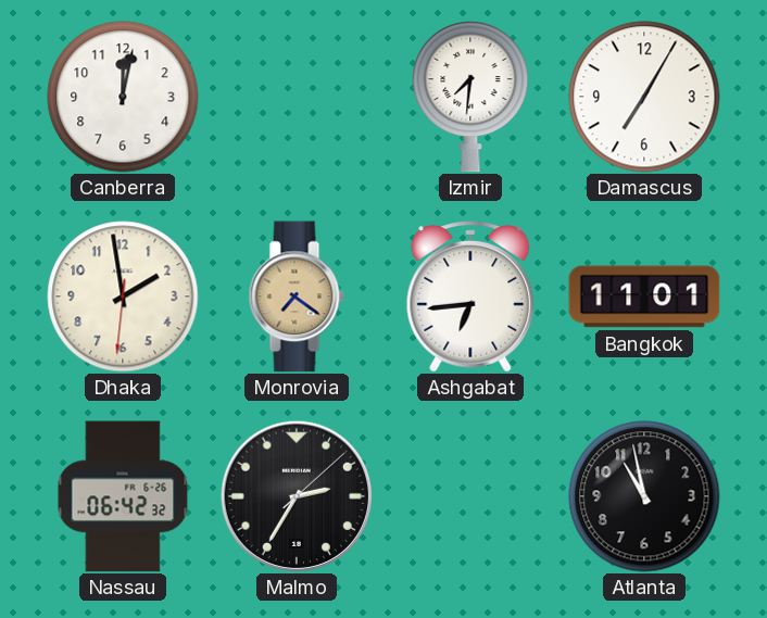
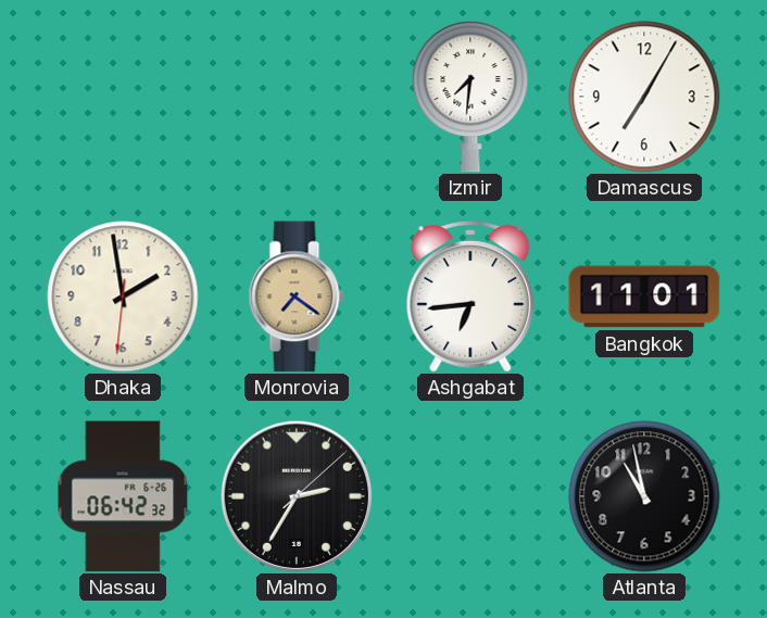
Canberra: 12:02 -> none
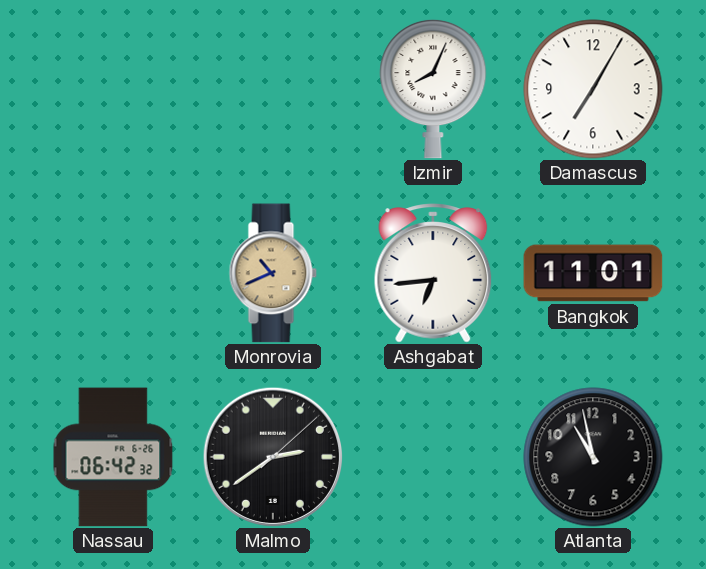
Izmir: 7:31 -> 8:04
Dhaka: 1:58 -> none
Monrovia: 7:21 -> 10:41
Malmo: 2:35 -> 2:39
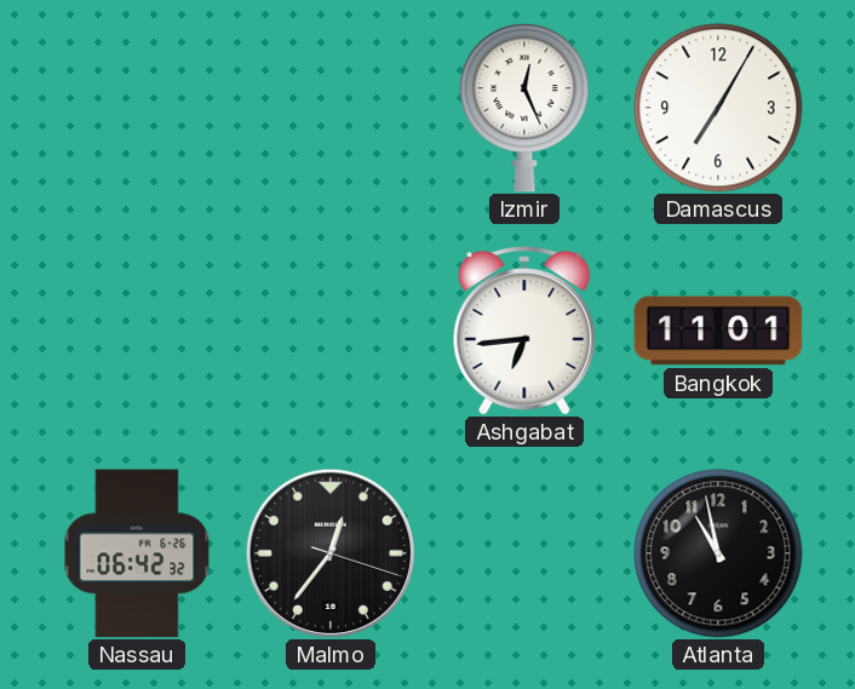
Izmir: 8:04 -> 12:26
Monrovia: 10:41 -> none
Malmo: 2:39 -> 12:36
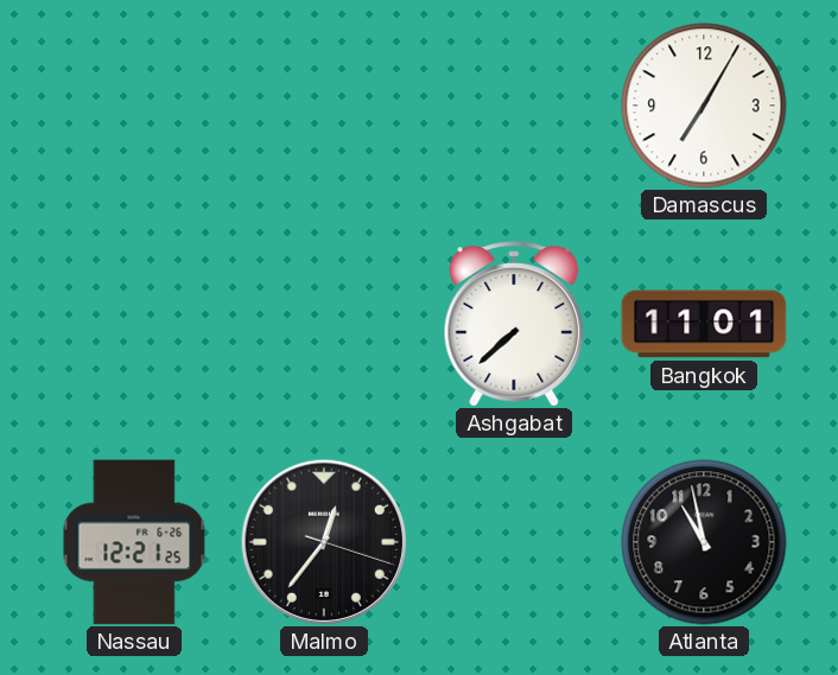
Izmir: 12:26 -> none
Ashgabat: 6:44 -> 7:38
Nassau: 06:42 -> 12:21
